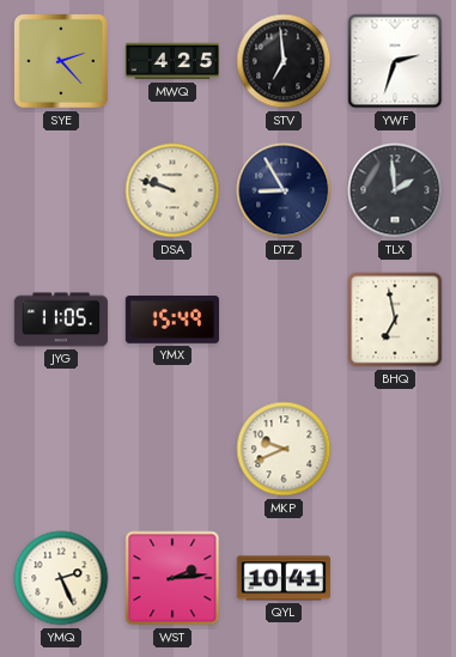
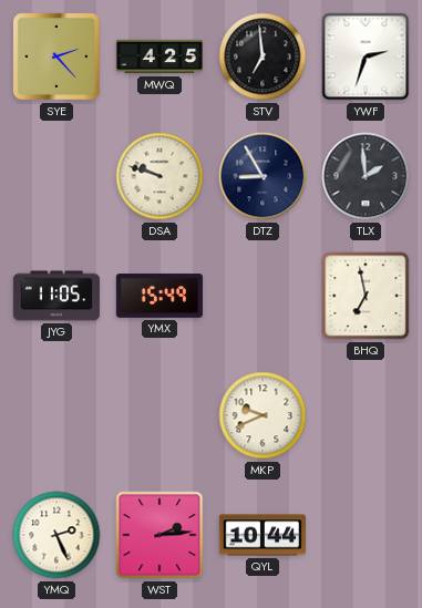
QYL: 10:41 -> 10:44
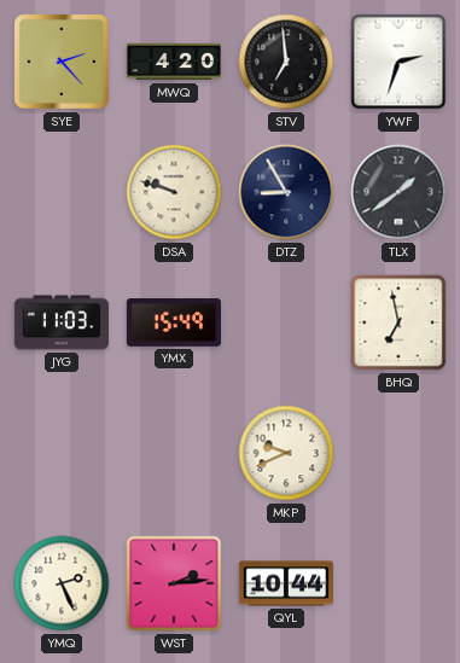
MWQ: 4:25 -> 4:20
TLX: 1:59 -> 1:39
JYG: 11:05 -> 11:03
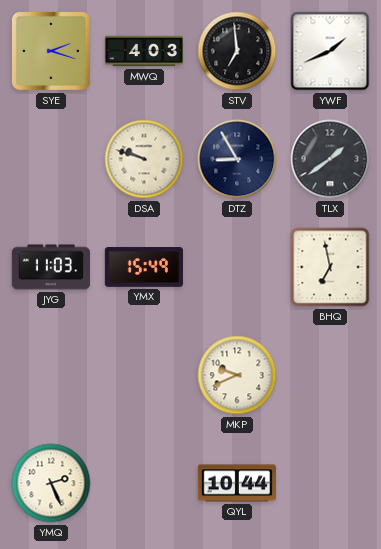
SYE: 2:23 -> 2:18
MWQ: 4:20 -> 4:03
YWF: 2:33 -> 1:41
WST: 2:14 -> none
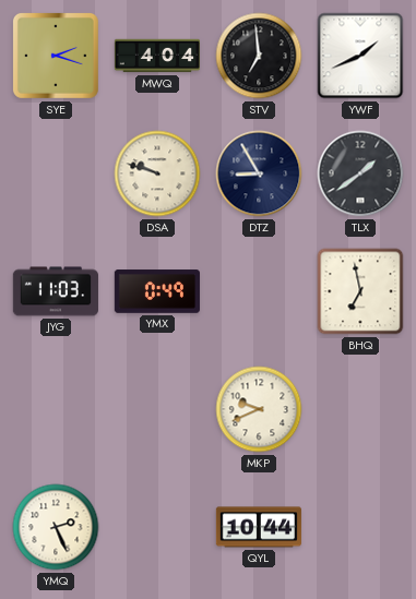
MWQ: 4:03 -> 4:04
YMX: 15:49 -> 0:49
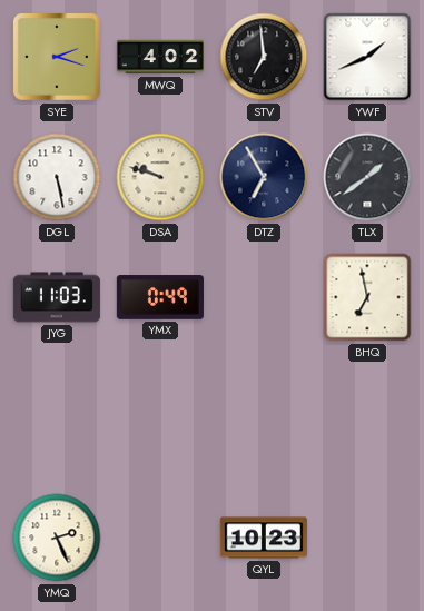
MWQ: 4:04 -> 4:02
DGL: none -> 5:28
DTZ: 8:55 -> 6:55
MKP: 9:41 -> none
QYL: 10:44 -> 10:23
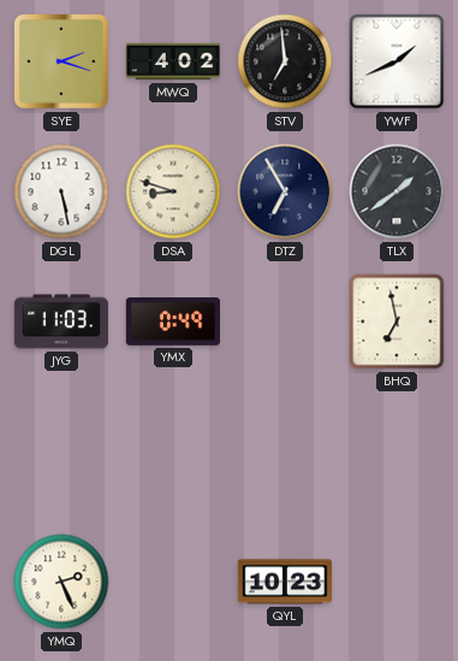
DSA: 9:48 -> 8:48
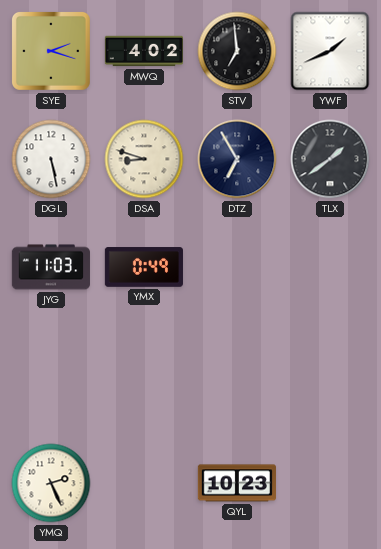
BHQ: 6:58 -> none
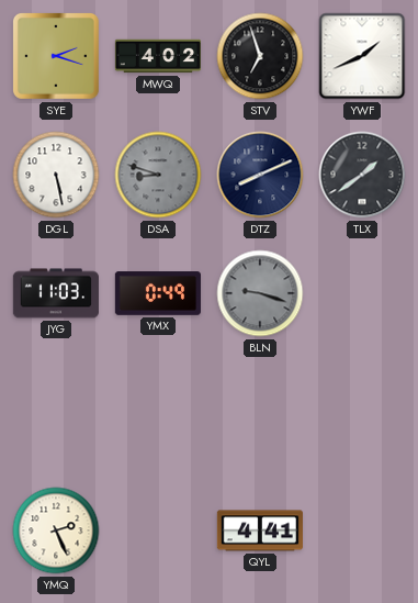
STV: 6:59 -> 6:57
DSA dial: cream -> grey
DTZ: 6:55 -> 8:11
BLN: none -> 9:18
QYL: 10:23 -> 4:41
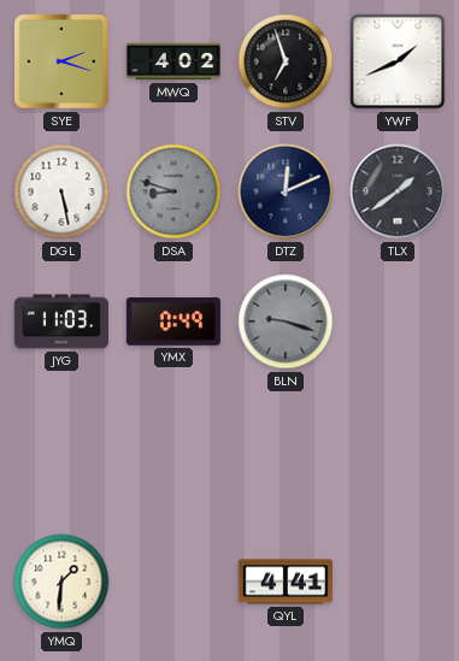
DTZ: 8:11 -> 12:11
YMQ: 2:26 -> 1:31
